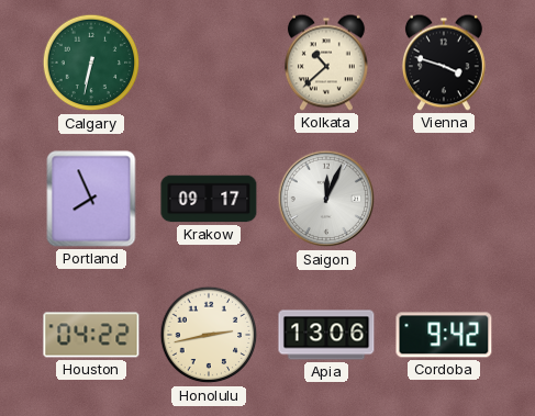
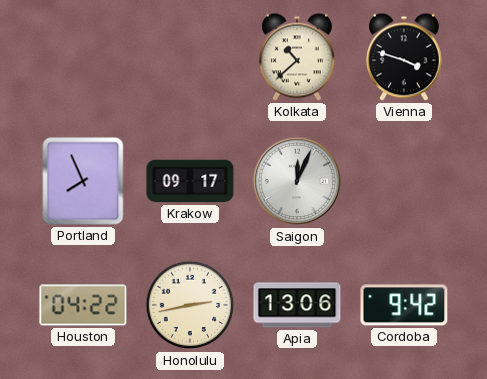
Calgary: 6:32 -> none
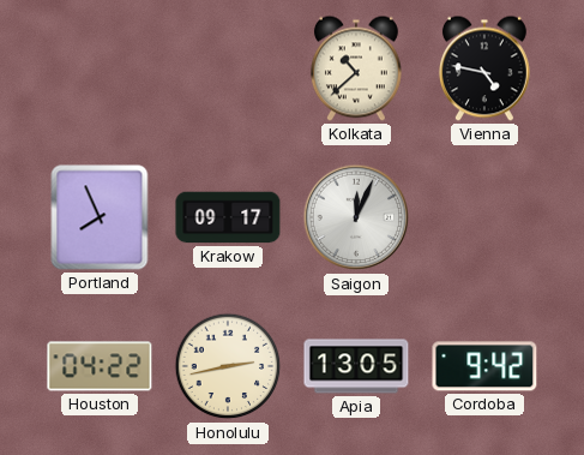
Vienna: 3:48 -> 4:47
Apia: 13:06 -> 13:05
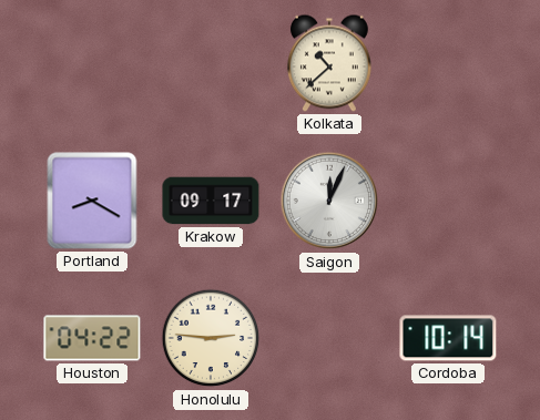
Vienna: 4:47 -> none
Portland: 7:56 -> 8:20
Honolulu: 2:43 -> 2:46
Apia: 13:05 -> none
Cordoba: 9:42 -> 10:14
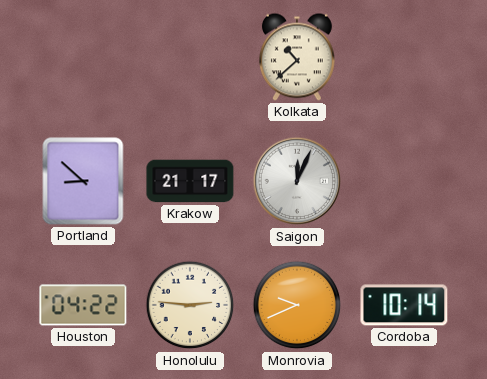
Portland: 8:20 -> 8:52
Krakow: 09:17 -> 21:17
Monrovia: none -> 9:41
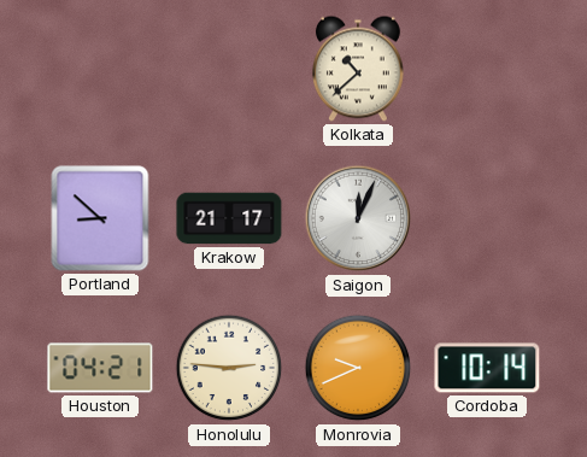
Houston: 04:22 -> 04:21
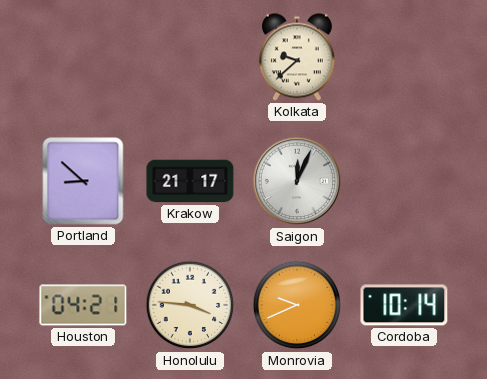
Kolkata: 10:38 -> 9:38
Honolulu: 2:46 -> 3:46
